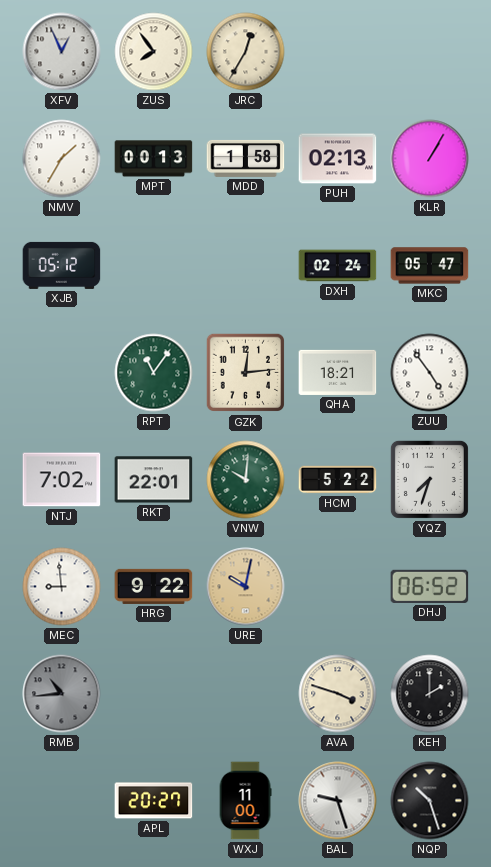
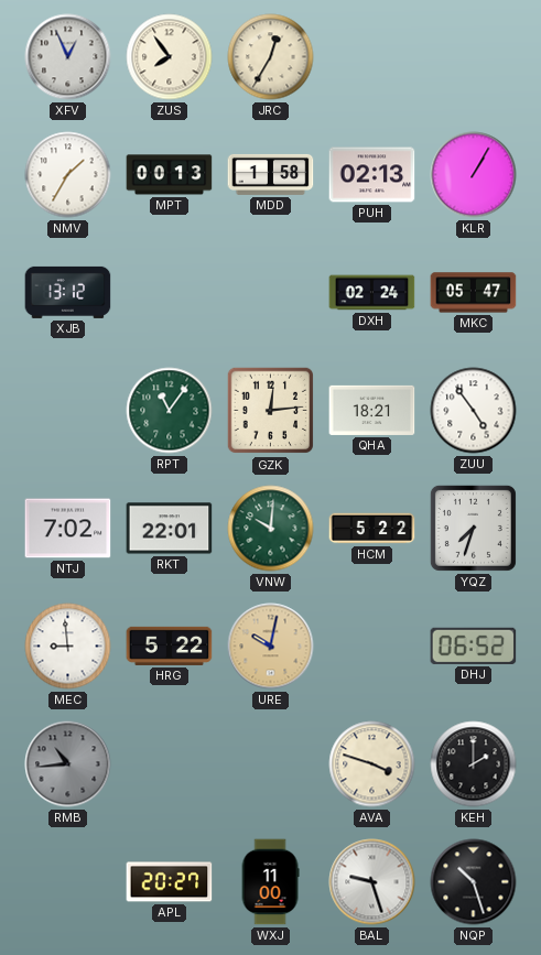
XJB: 05:12 -> 13:12
HRG: 9:22 -> 5:22
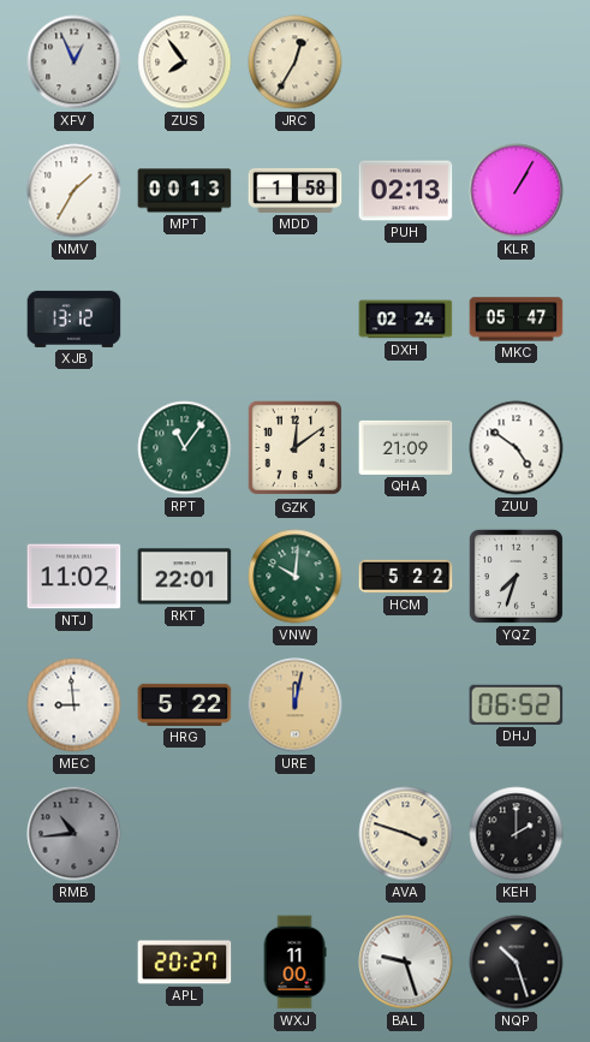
GZK: 12:14 -> 12:09
QHA: 18:21 -> 21:09
ZUU: 4:54 -> 4:51
NTJ: 7:02 -> 11:02
URE: 10:02 -> 12:02
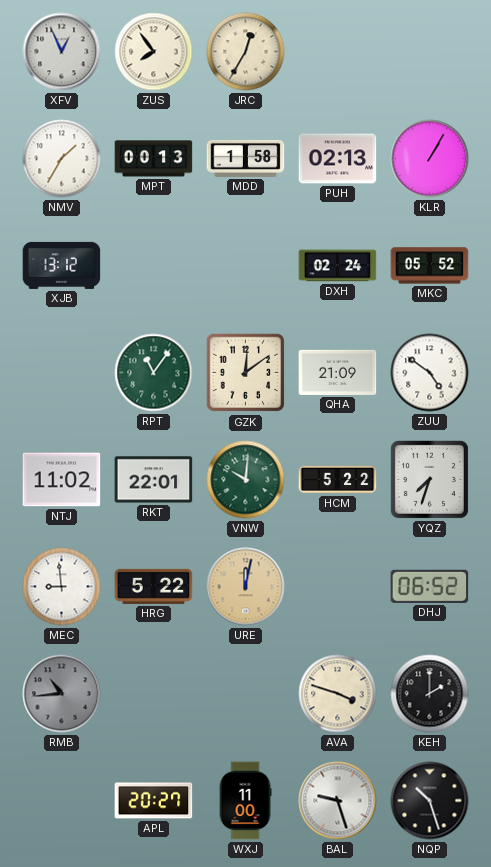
MKC: 05:47 -> 05:52
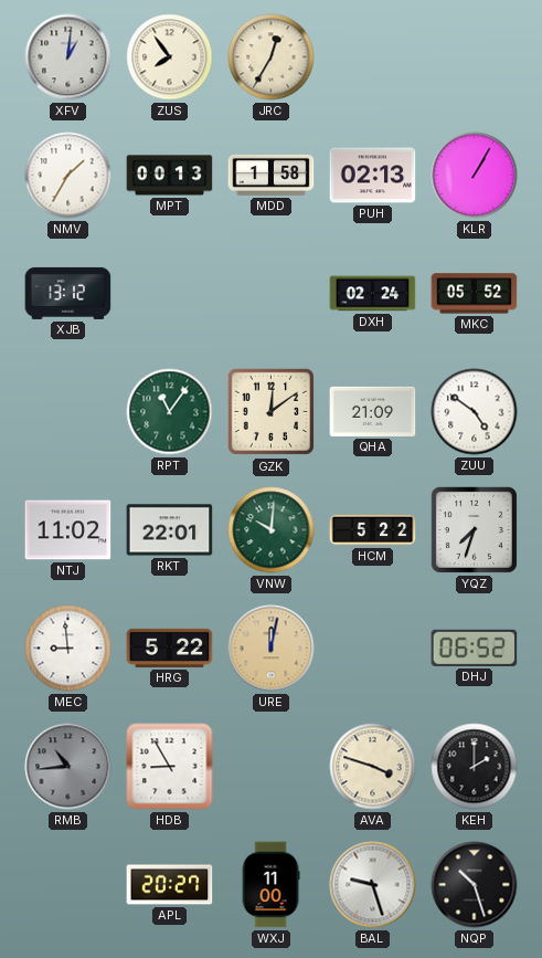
XFV: 12:56 -> 1:01
HDB: none -> 8:55
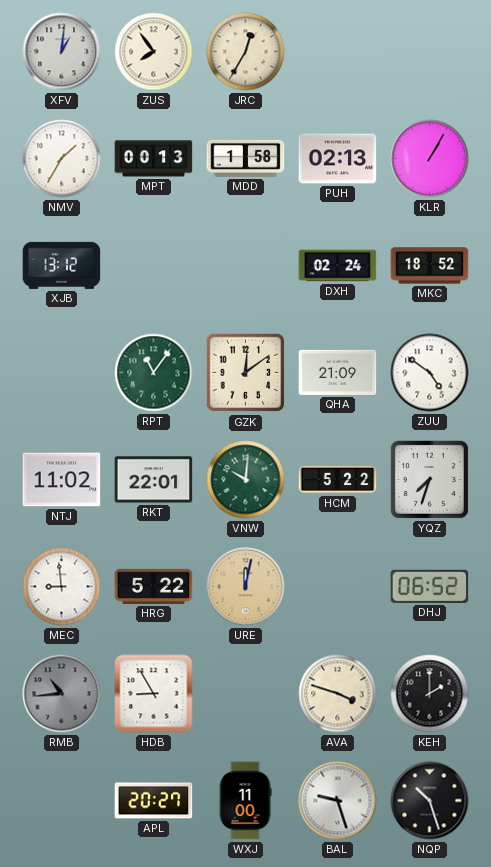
MKC: 05:52 -> 18:52
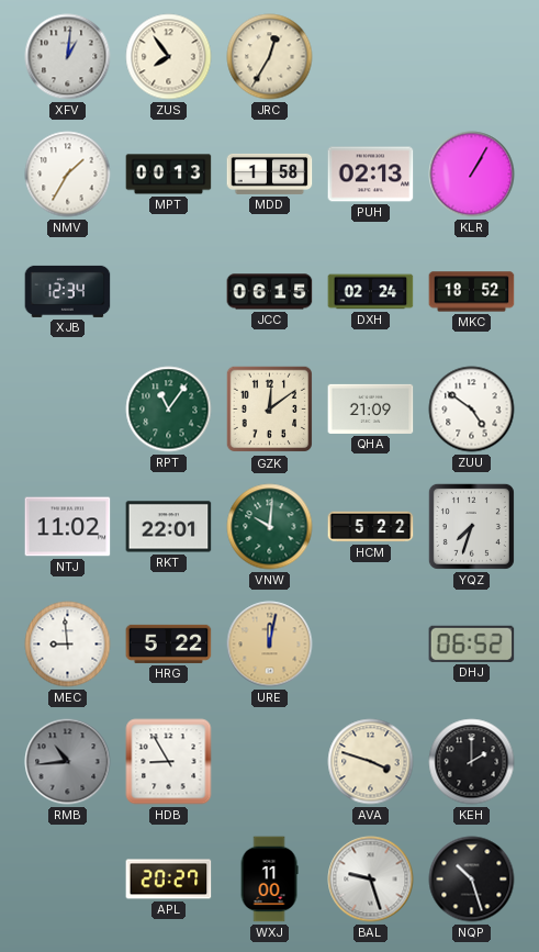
XJB: 13:12 -> 12:34
JCC: none -> 06:15
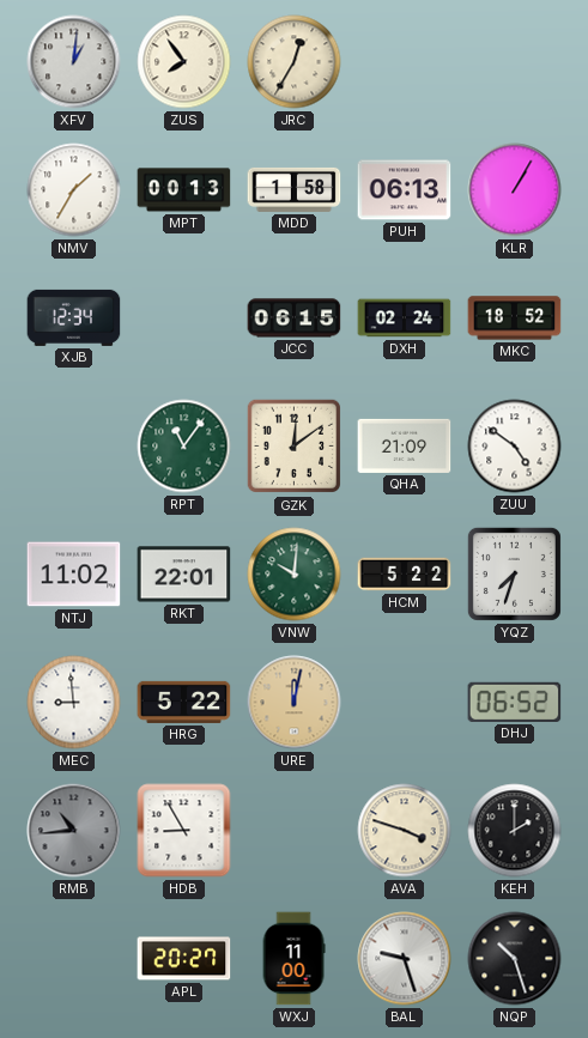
PUH: 02:13 -> 06:13
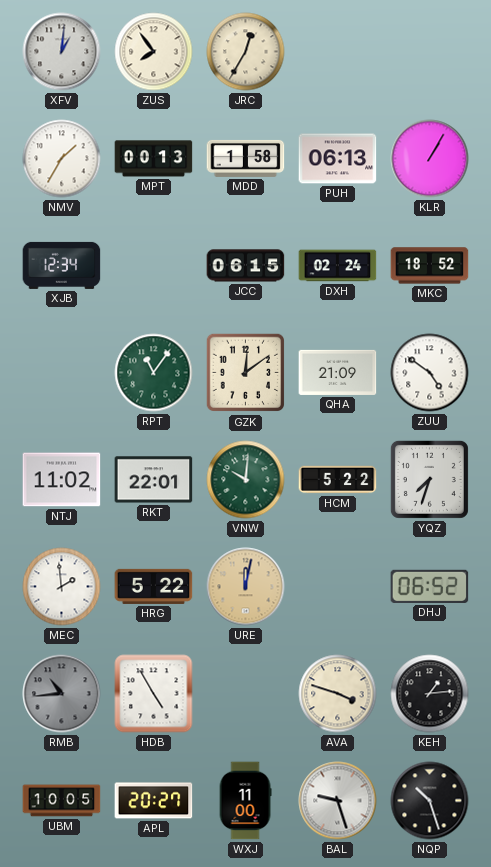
MEC: 8:59 -> 1:59
HDB: 8:55 -> 4:55
KEH: 2:00 -> 1:14
UBM: none -> 10:05
